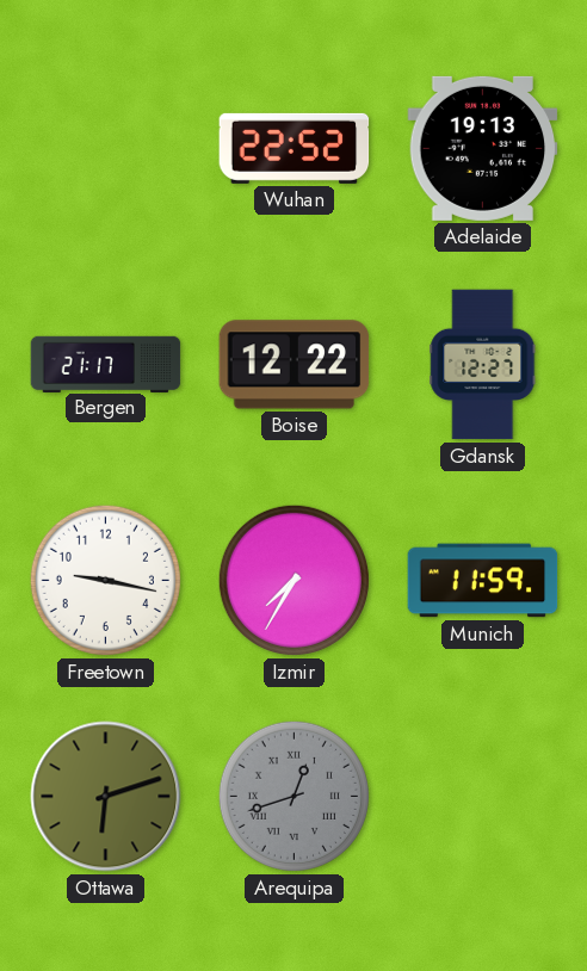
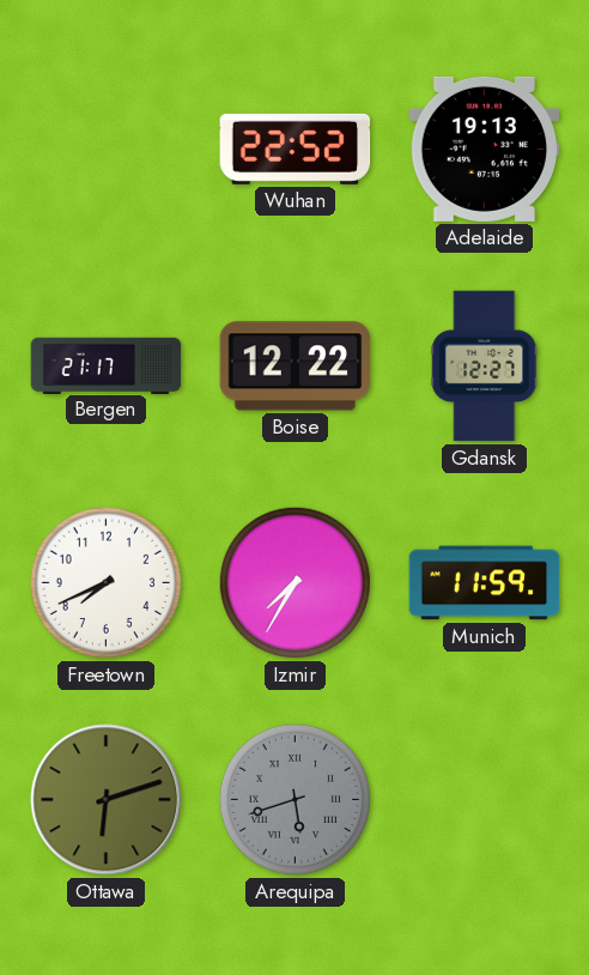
Freetown: 9:17 -> 7:41
Arequipa: 12:42 -> 5:42
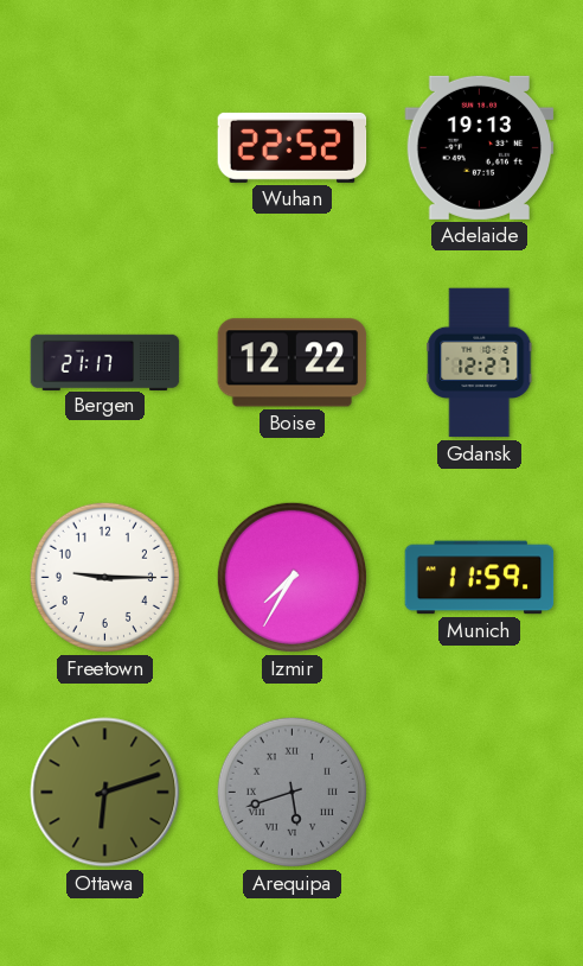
Freetown: 7:41 -> 9:15
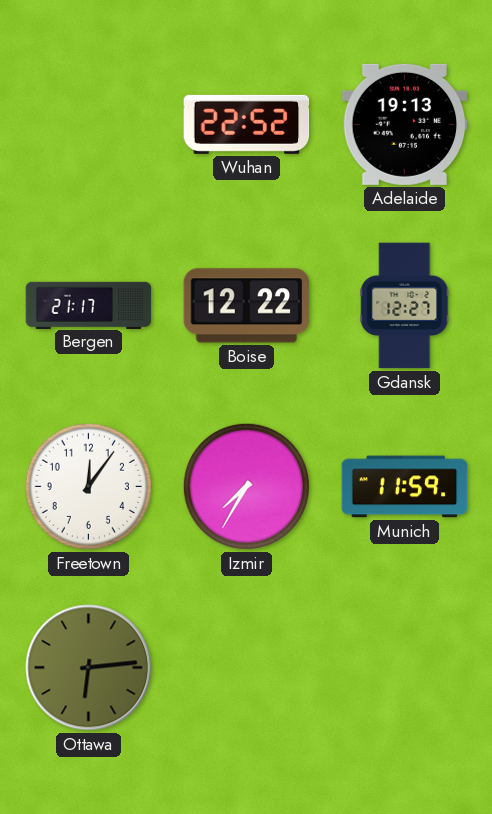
Freetown: 9:15 -> 12:06
Ottawa: 6:12 -> 6:14
Arequipa: 5:42 -> none
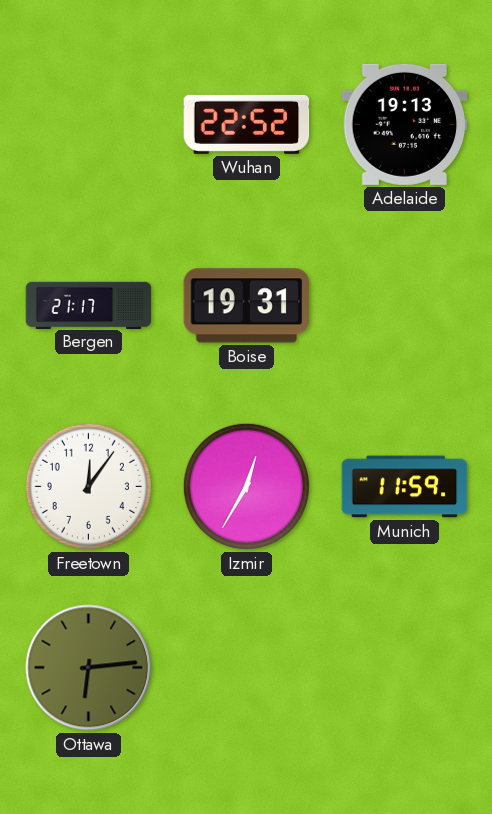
Boise: 12:22 -> 19:31
Gdansk: 12:27 -> none
Izmir: 7:35 -> 12:35
